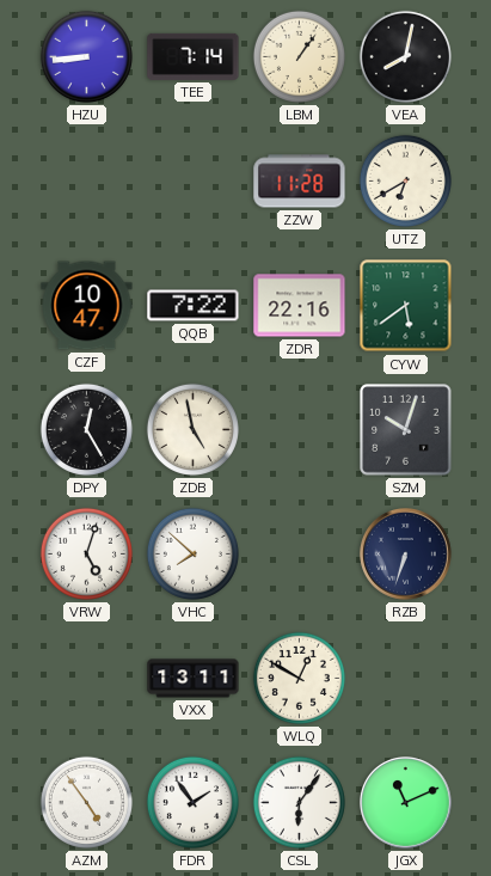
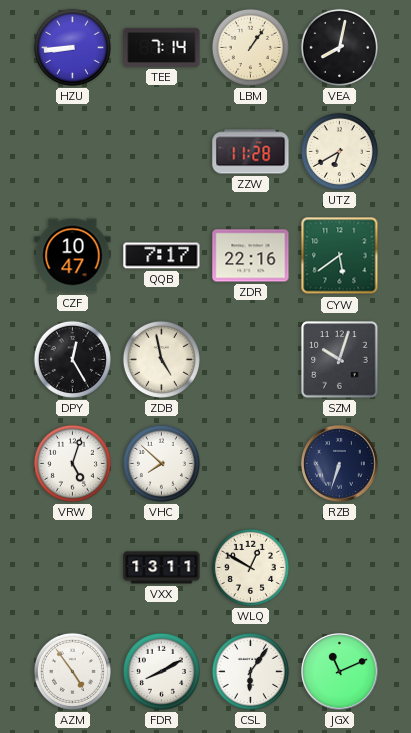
QQB: 7:22 -> 7:17
FDR: 1:54 -> 8:10
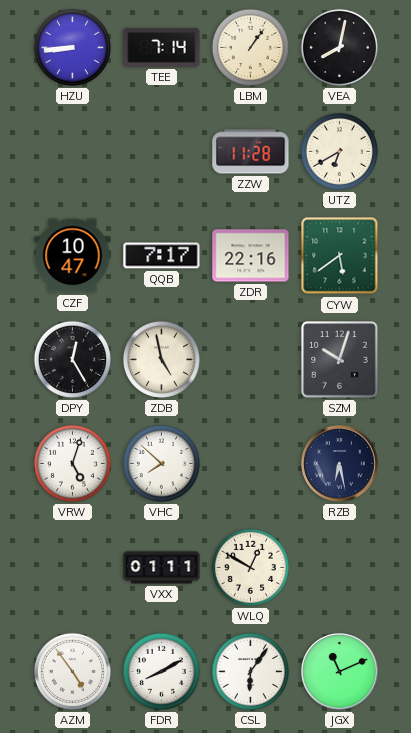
RZB: 6:33 -> 6:28
VXX: 13:11 -> 01:11
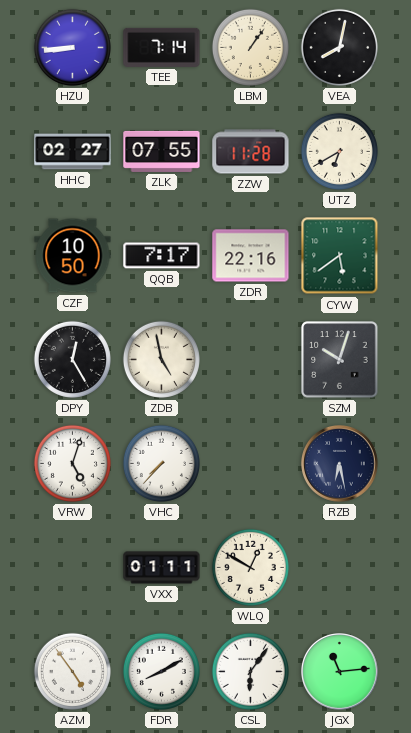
HHC: none -> 02:27
ZLK: none -> 07:55
CZF: 10:47 -> 10:50
VHC: 7:52 -> 7:37
JGX: 11:11 -> 11:14
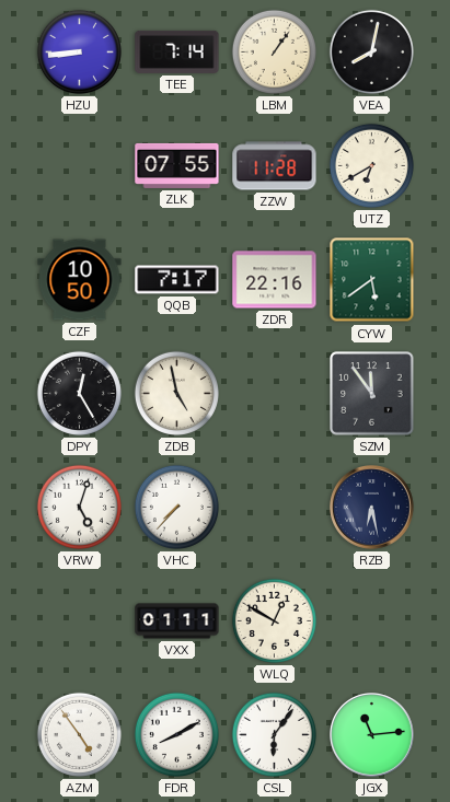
HHC: 02:27 -> none
SZM: 10:03 -> 11:54
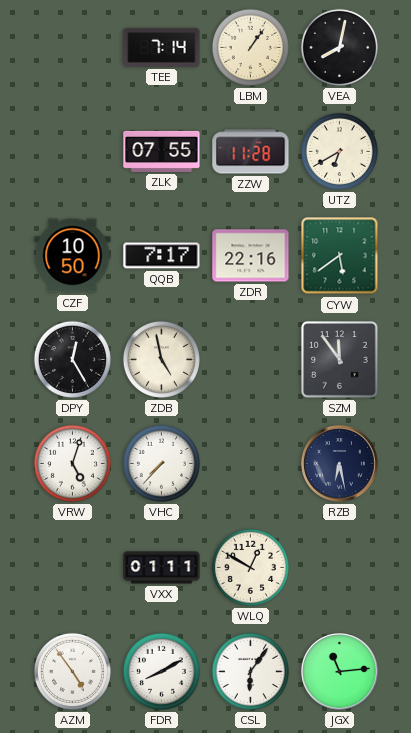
HZU: 8:44 -> none
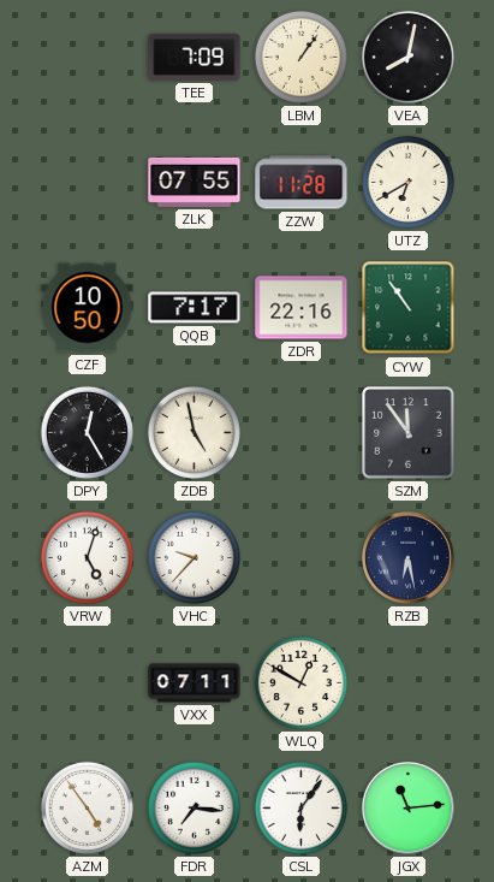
TEE: 7:14 -> 7:09
CYW: 5:39 -> 10:54
VHC: 7:37 -> 9:37
VXX: 01:11 -> 07:11
FDR: 8:10 -> 7:16
